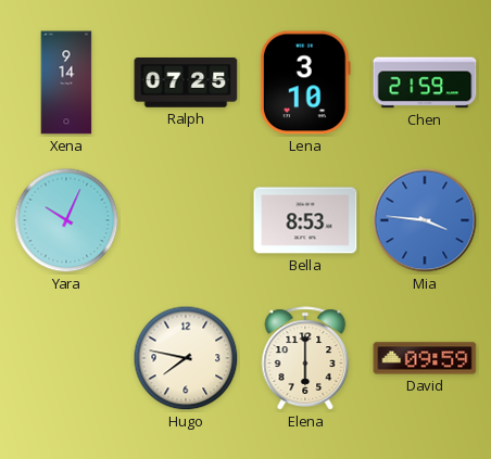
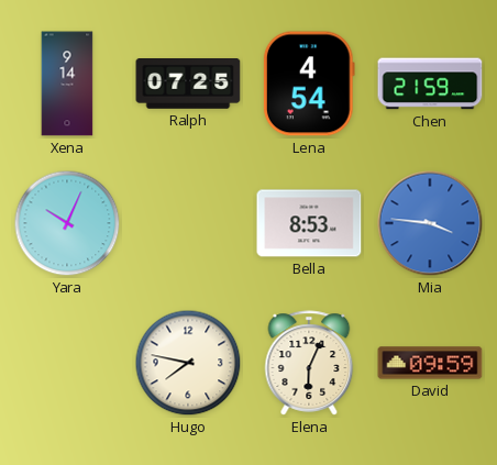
Lena: 3:10 -> 4:54
Elena: 6:00 -> 6:04
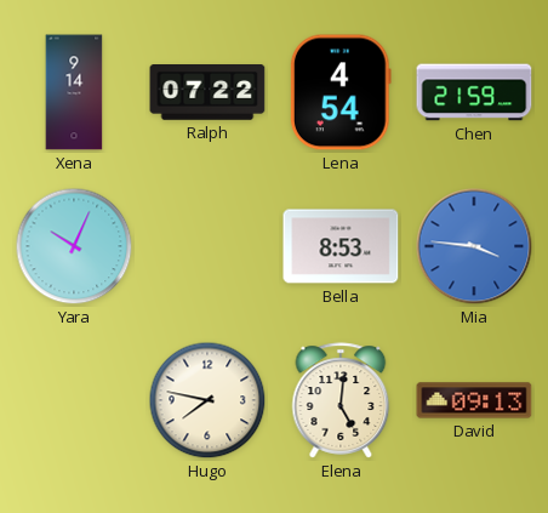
Ralph: 07:25 -> 07:22
Elena: 6:04 -> 5:01
David: 09:59 -> 09:13
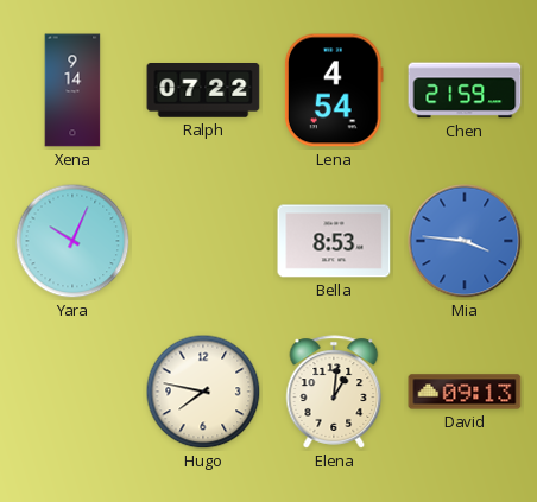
Elena: 5:01 -> 1:01
